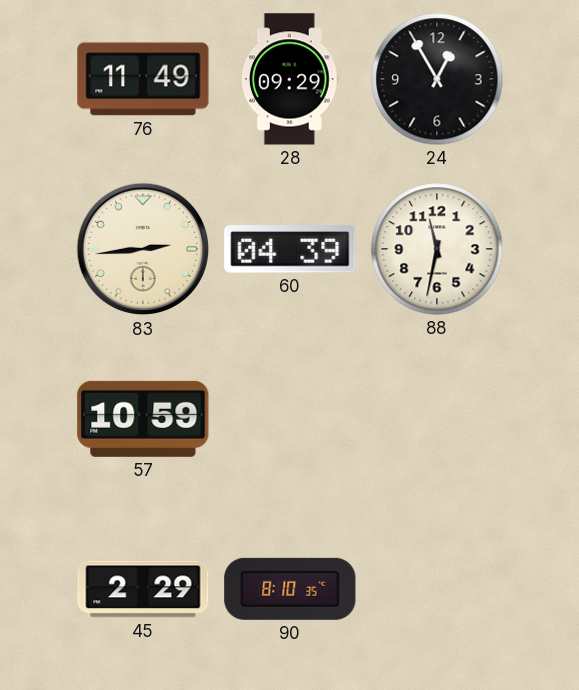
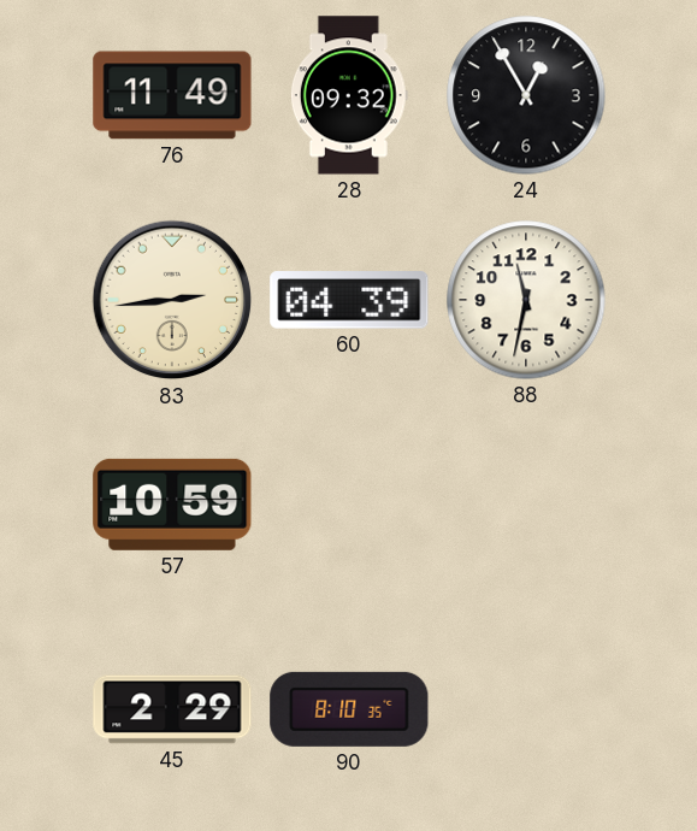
28: 09:29 -> 09:32
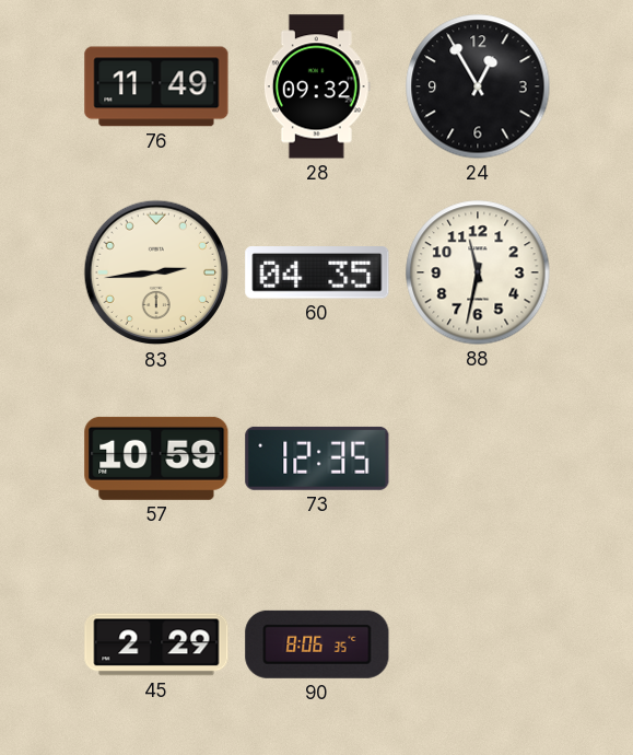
60: 04:39 -> 04:35
73: none -> 12:35
90: 8:10 -> 8:06
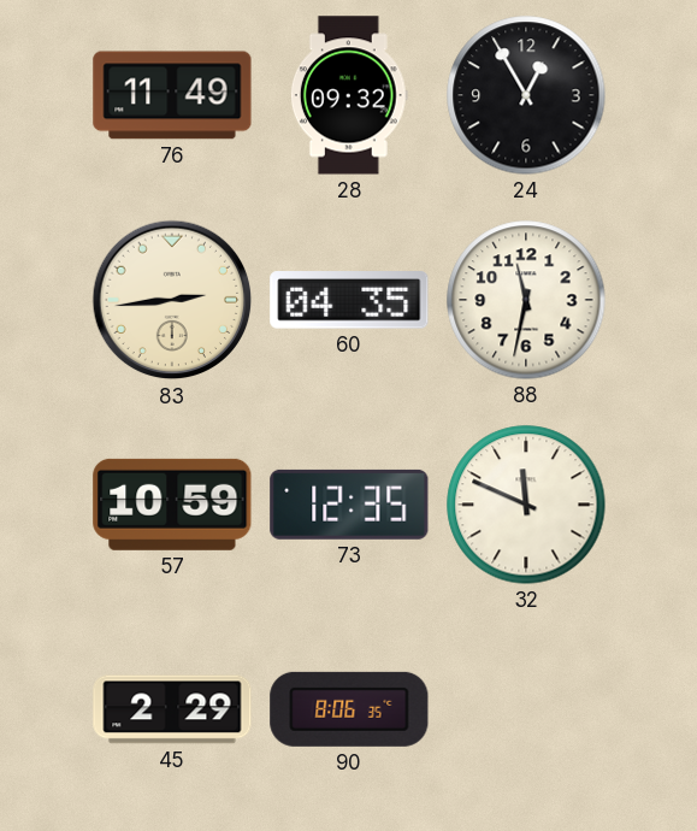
32: none -> 11:49
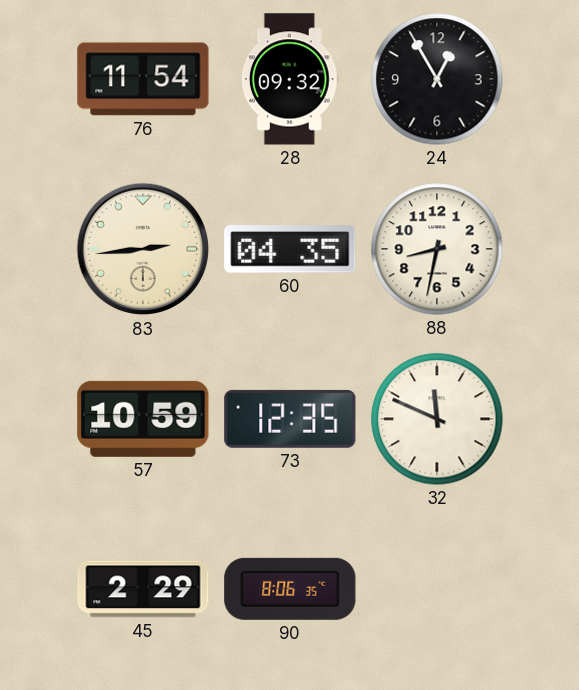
76: 11:49 -> 11:54
88: 11:32 -> 8:32
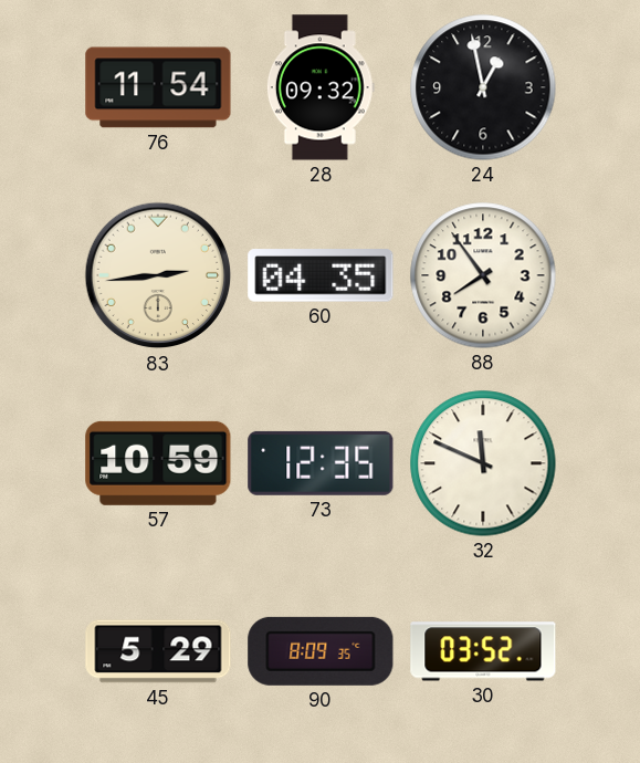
24: 12:55 -> 12:58
88: 8:32 -> 7:54
45: 2:29 -> 5:29
90: 8:06 -> 8:09
30: none -> 03:52
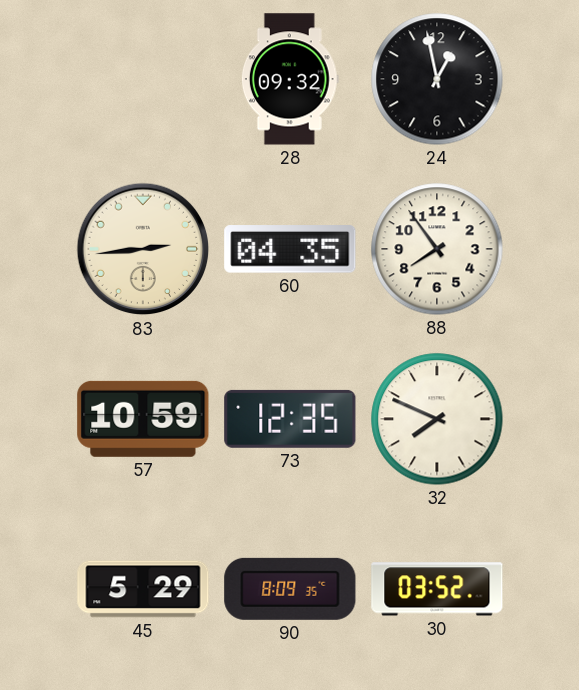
76: 11:54 -> none
32: 11:49 -> 7:49
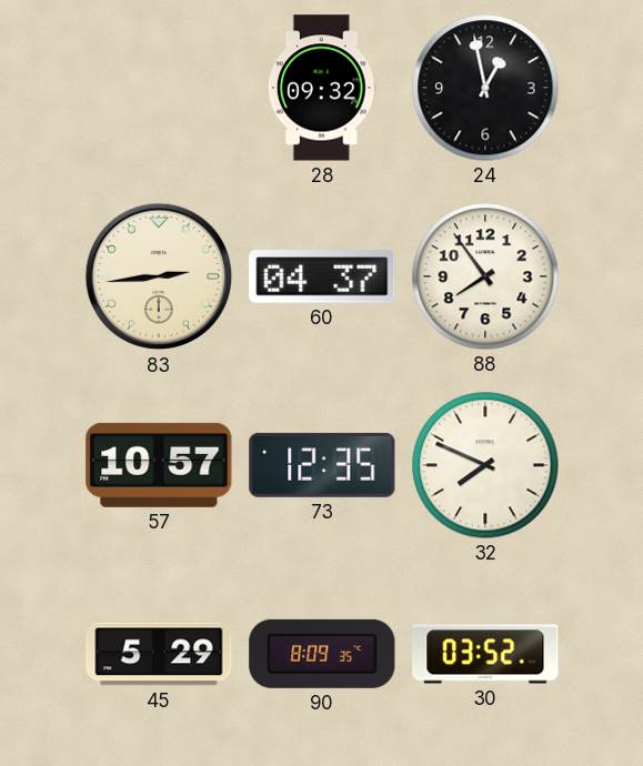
60: 04:35 -> 04:37
57: 10:59 -> 10:57
